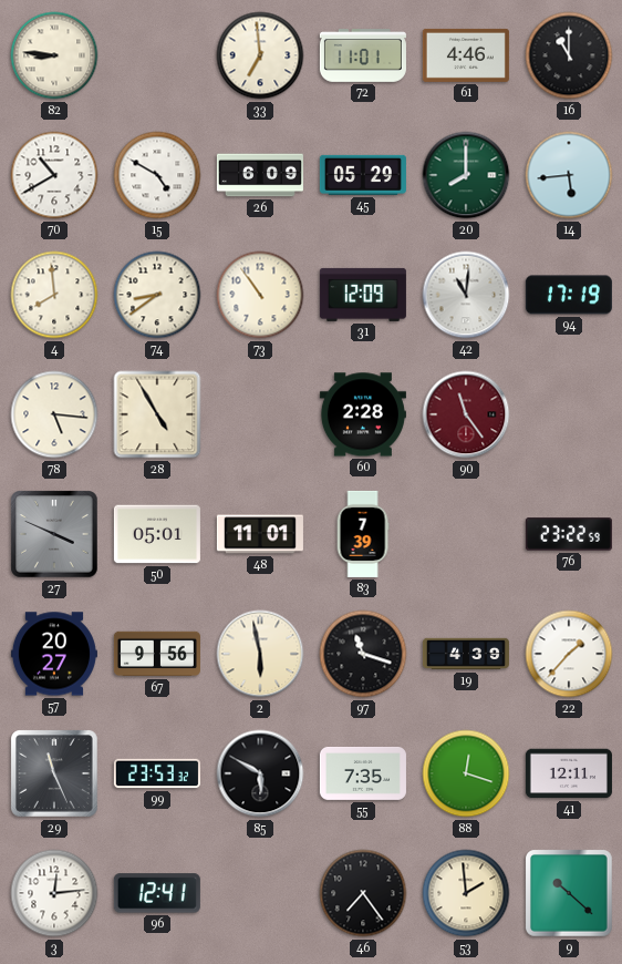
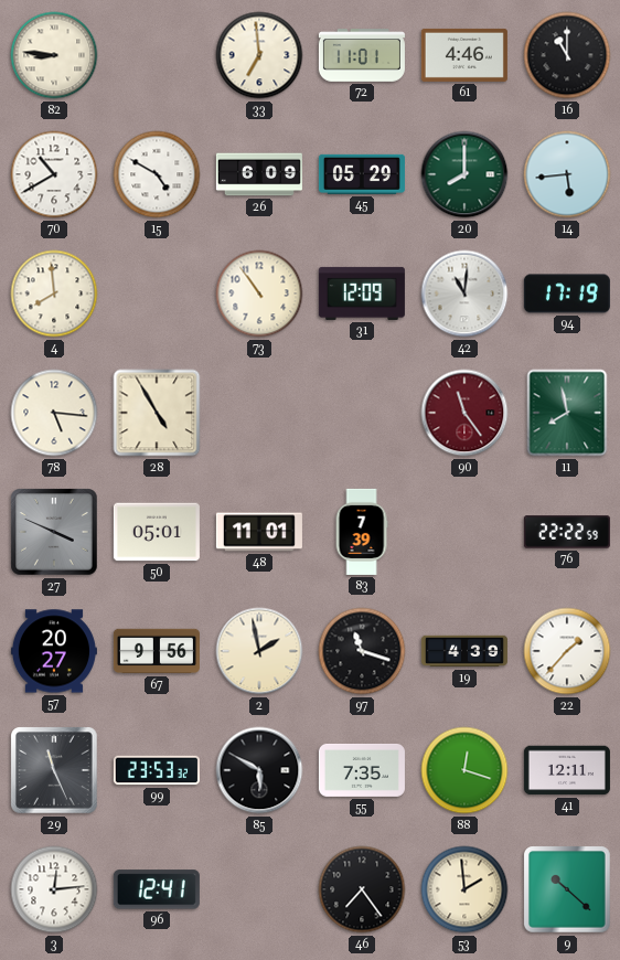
74: 8:39 -> none
60: 2:28 -> none
11: none -> 7:58
76: 23:22 -> 22:22
2: 5:58 -> 1:58
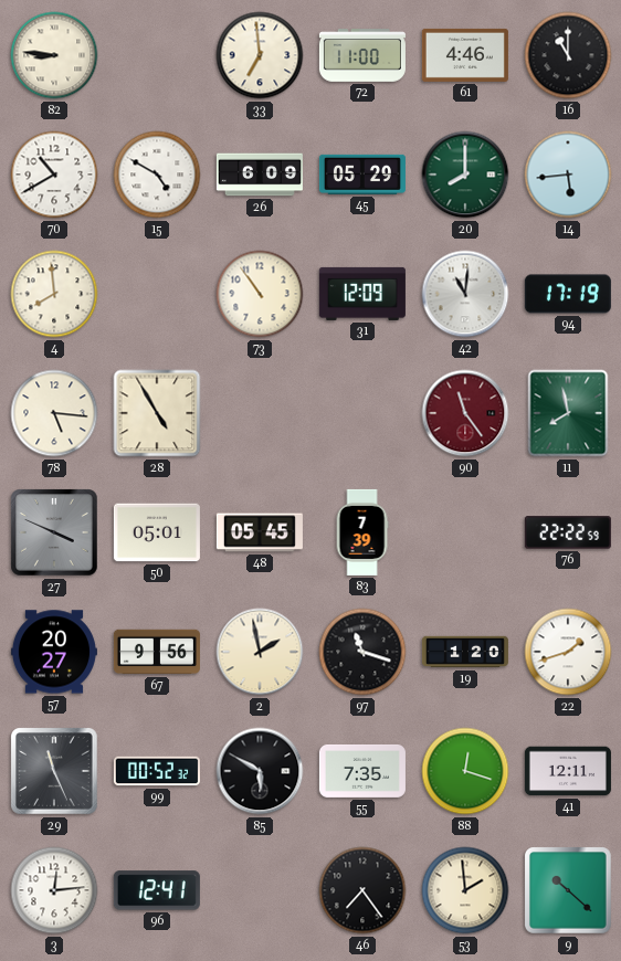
72: 11:01 -> 11:00
48: 11:01 -> 05:45
19: 4:39 -> 1:20
22: 1:37 -> 1:42
99: 23:53 -> 00:52
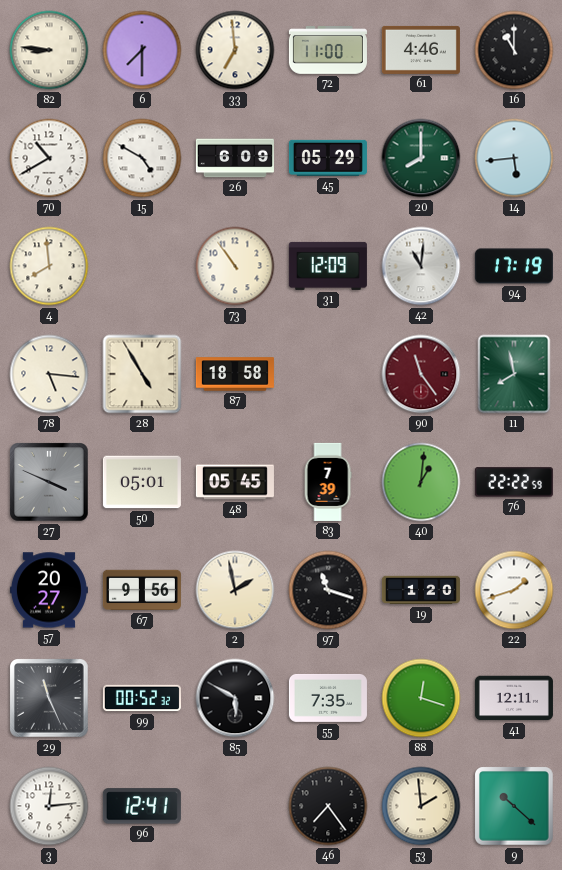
6: none -> 7:30
87: none -> 18:58
40: none -> 1:01
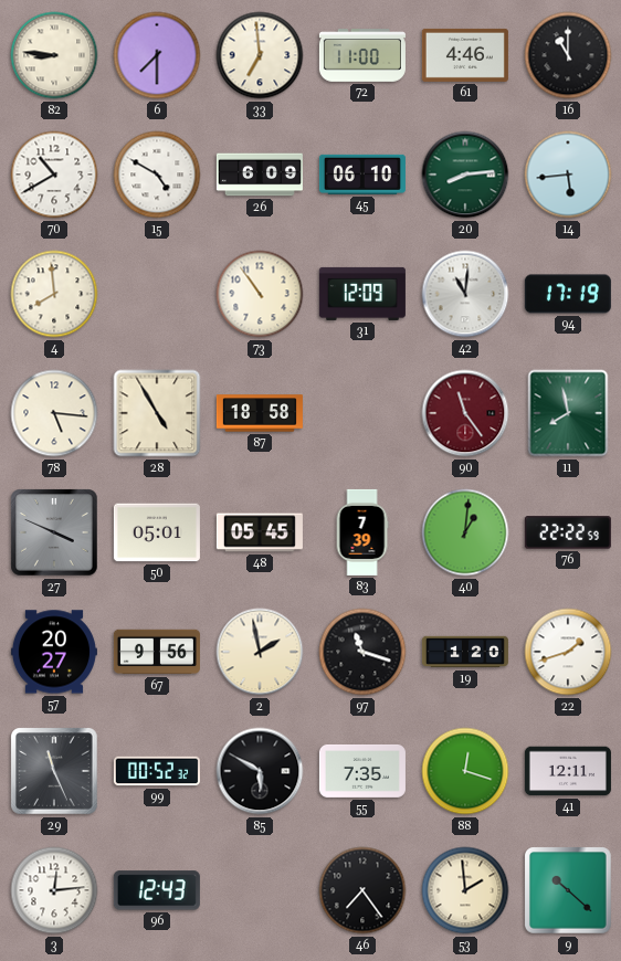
45: 05:29 -> 06:10
20: 8:00 -> 8:14
96: 12:41 -> 12:43
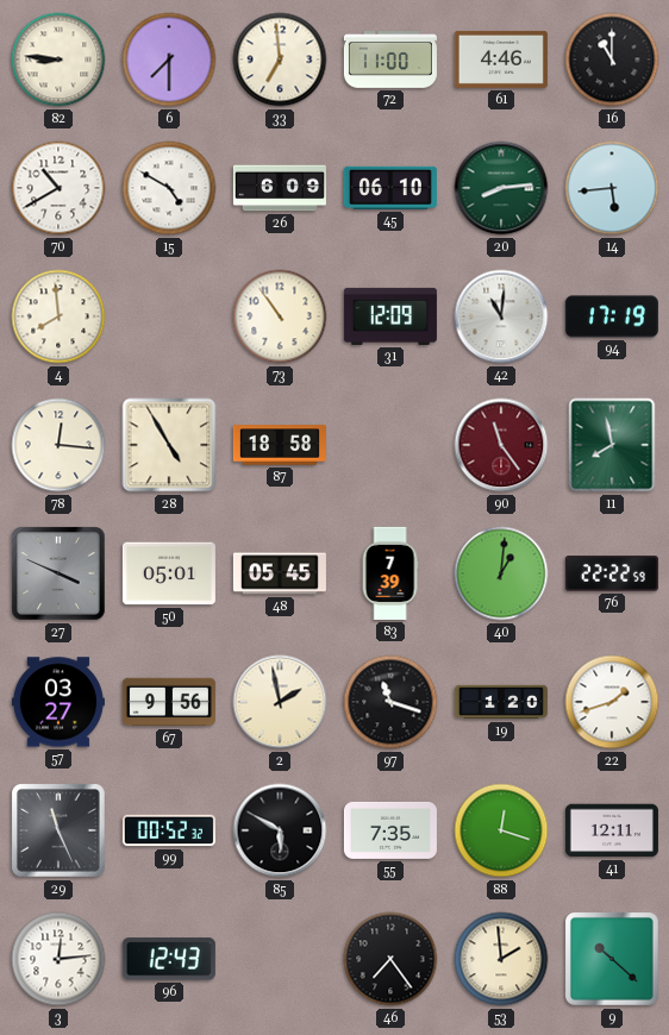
78: 5:16 -> 12:16
57: 20:27 -> 03:27
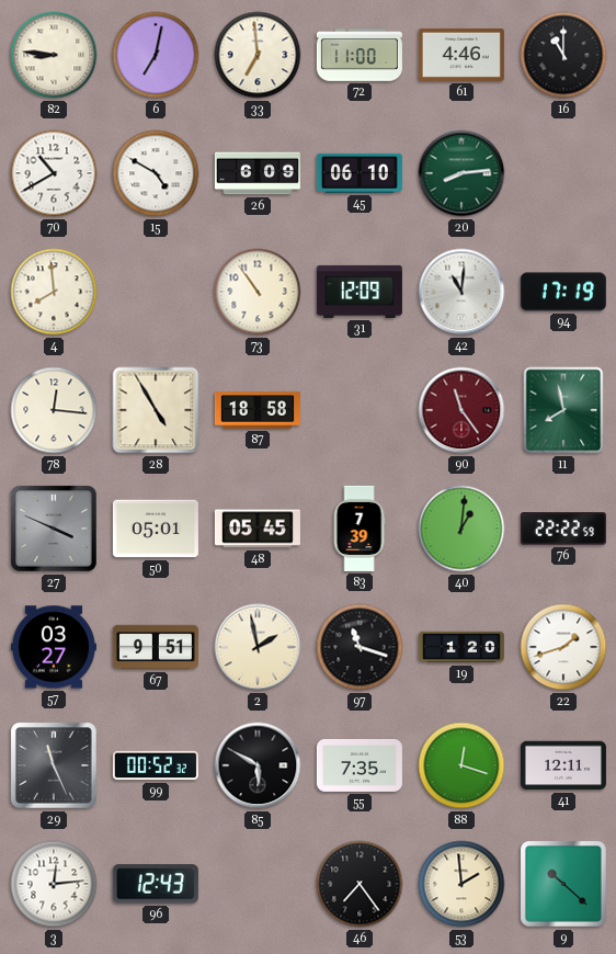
6: 7:30 -> 7:02
14: 5:44 -> none
67: 9:56 -> 9:51
